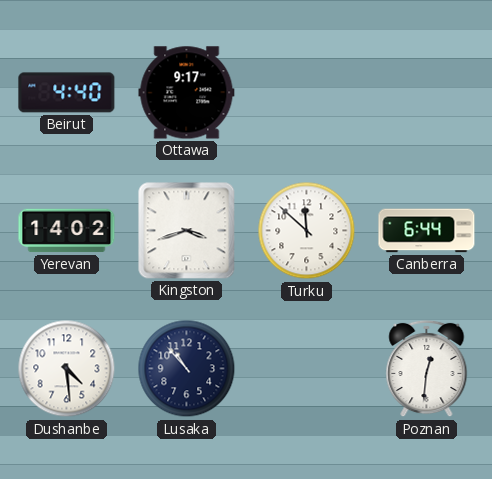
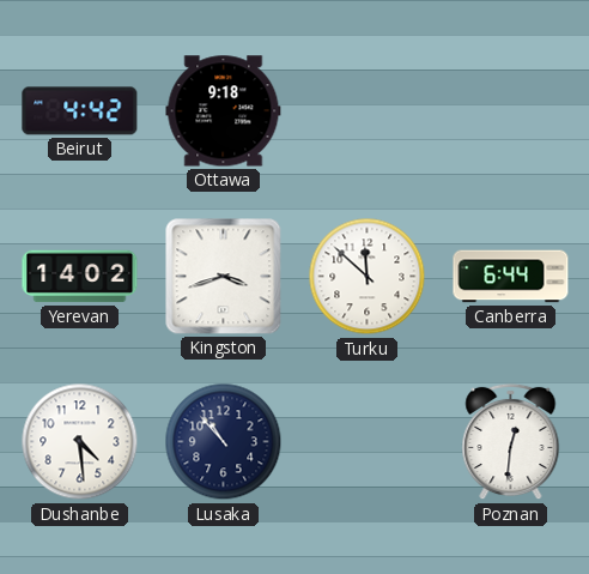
Beirut: 4:40 -> 4:42
Ottawa: 9:17 -> 9:18
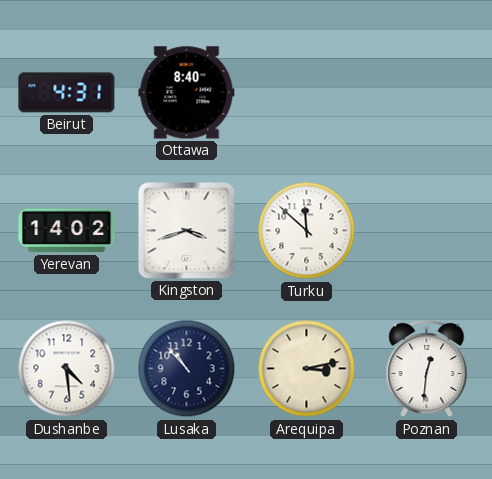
Beirut: 4:42 -> 4:31
Ottawa: 9:18 -> 8:40
Canberra: 6:44 -> none
Arequipa: none -> 3:13
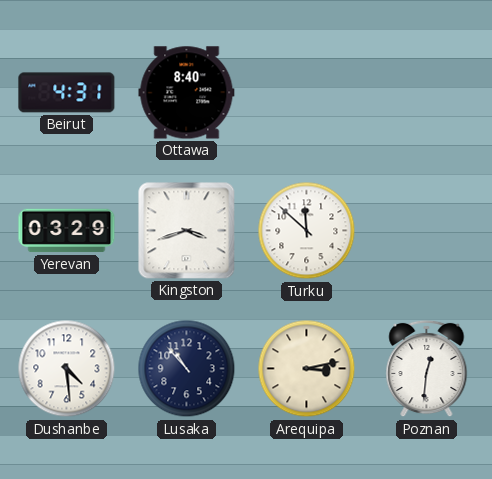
Yerevan: 14:02 -> 03:29
